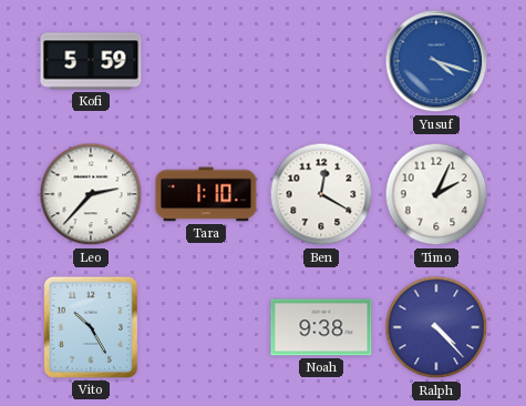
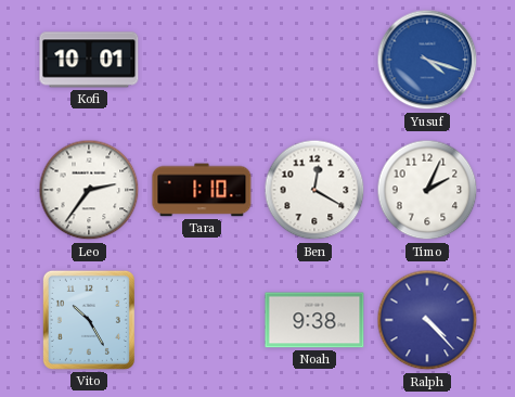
Kofi: 5:59 -> 10:01
Leo: 2:37 -> 2:36
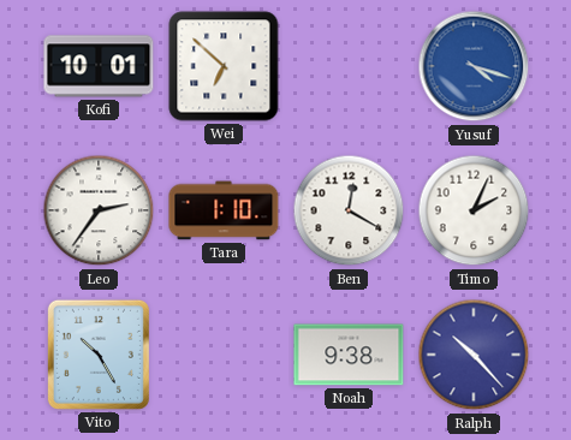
Wei: none -> 6:52
Ralph: 4:23 -> 10:23
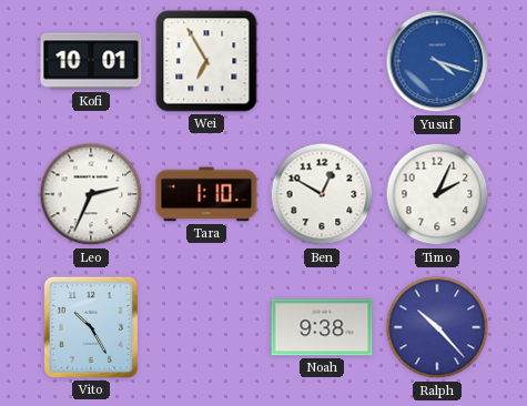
Wei: 6:52 -> 6:55
Leo: 2:36 -> 2:34
Ben: 12:20 -> 12:50
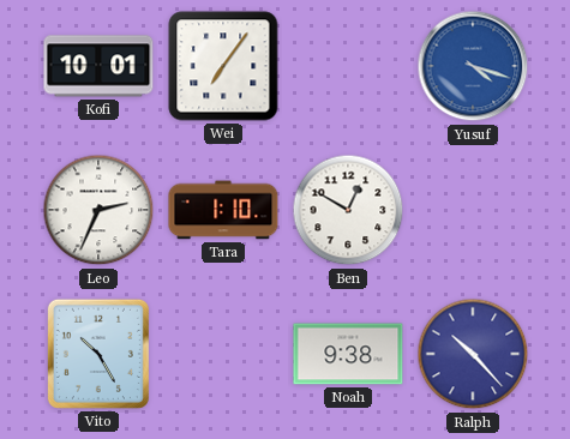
Wei: 6:55 -> 7:06
Timo: 2:04 -> none
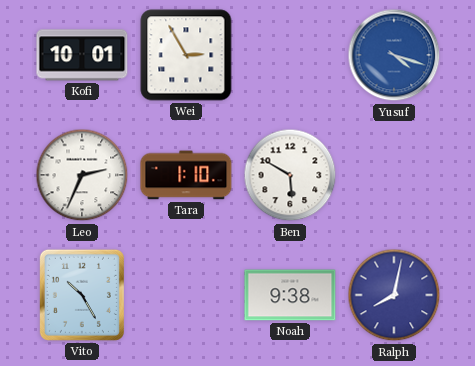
Wei: 7:06 -> 2:55
Ben: 12:50 -> 5:50
Ralph: 10:23 -> 8:02
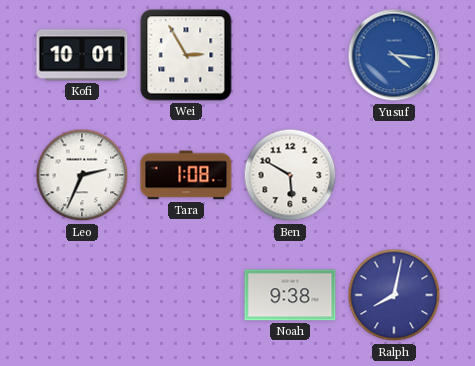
Yusuf: 4:18 -> 4:16
Tara: 1:10 -> 1:08
Vito: 10:25 -> none
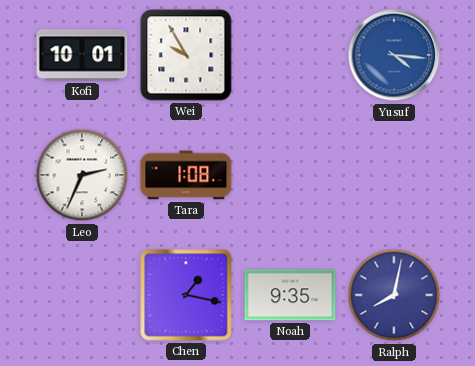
Wei: 2:55 -> 9:55
Ben: 5:50 -> none
Chen: none -> 1:17
Noah: 9:38 -> 9:35
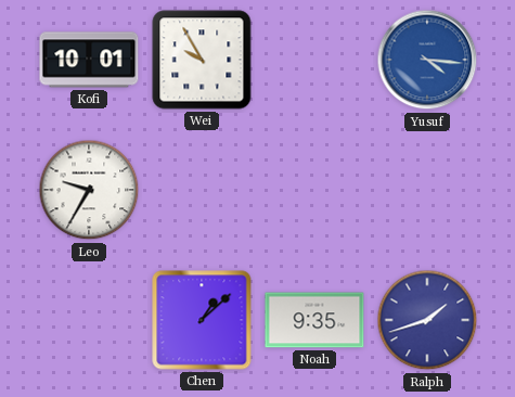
Leo: 2:34 -> 9:35
Tara: 1:08 -> none
Chen: 1:17 -> 1:08
Ralph: 8:02 -> 1:42
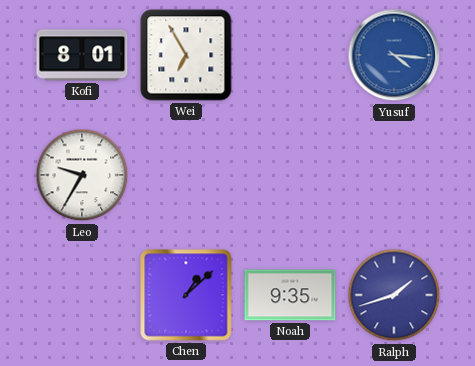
Kofi: 10:01 -> 8:01
Wei: 9:55 -> 6:55
